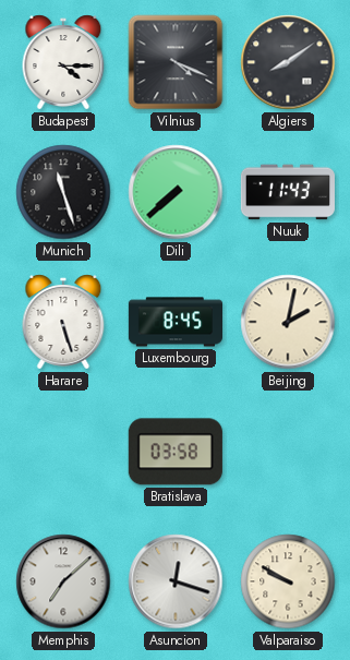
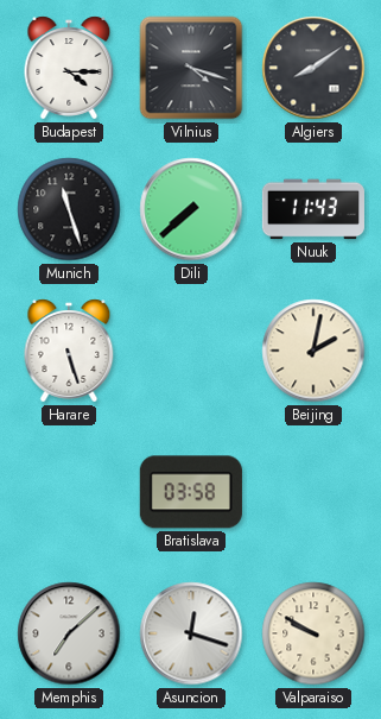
Vilnius: 4:19 -> 4:18
Luxembourg: 8:45 -> none
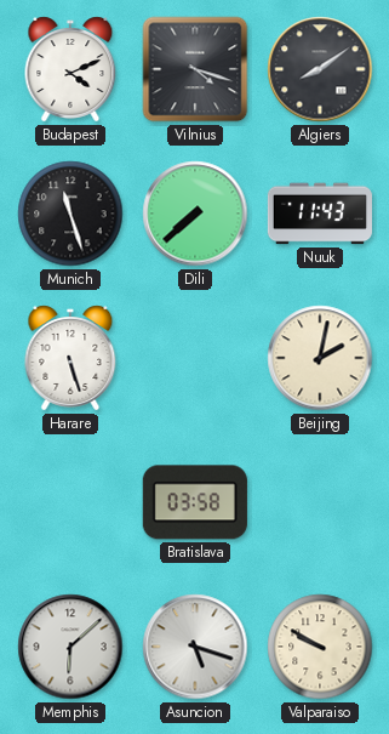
Budapest: 4:15 -> 4:11
Memphis: 7:08 -> 6:08
Asuncion: 12:18 -> 5:18
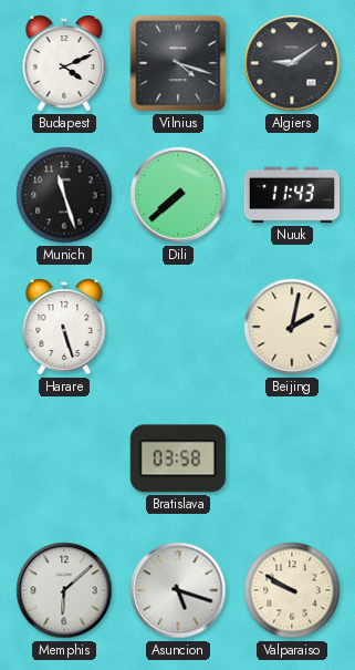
Algiers: 8:09 -> 9:09
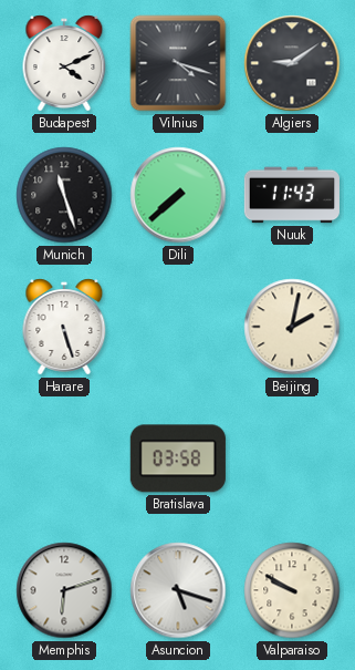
Memphis: 6:08 -> 6:12
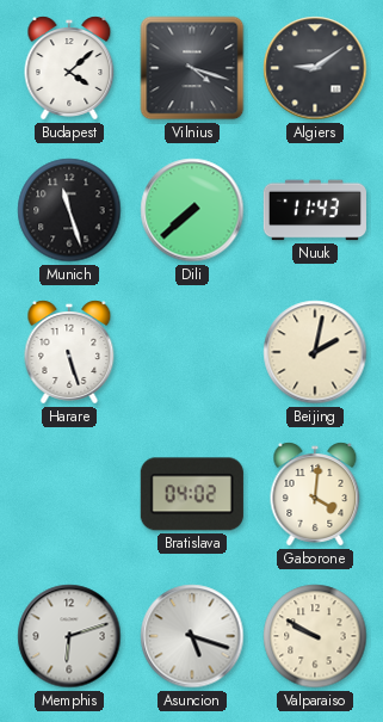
Budapest: 4:11 -> 4:08
Bratislava: 03:58 -> 04:02
Gaborone: none -> 4:01
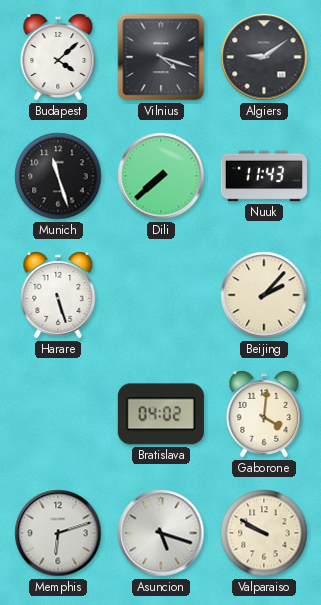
Beijing: 2:02 -> 2:07
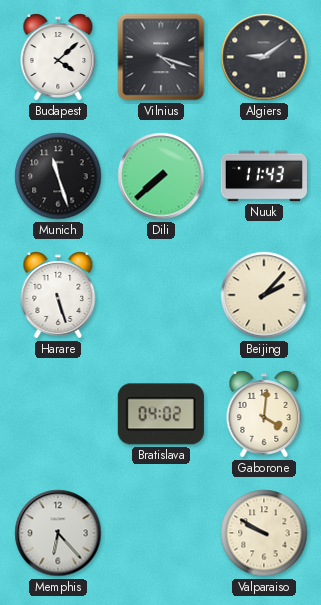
Memphis: 6:12 -> 6:23
Asuncion: 5:18 -> none
